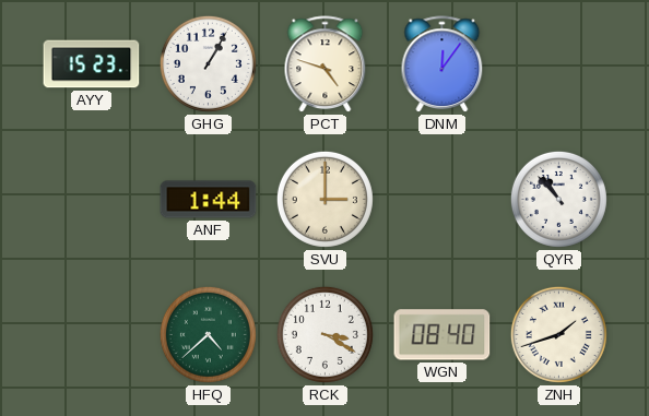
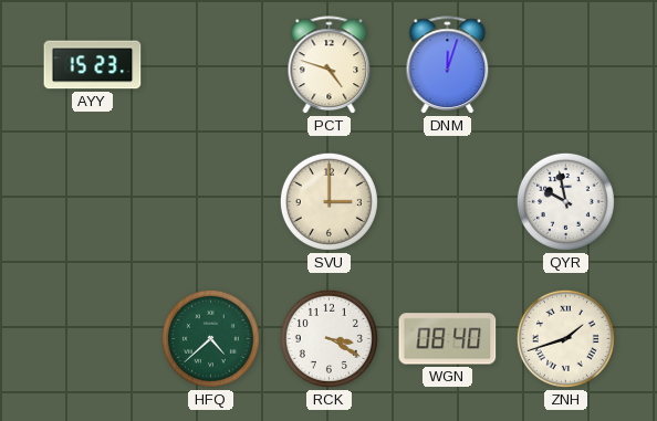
GHG: 1:05 -> none
DNM: 12:06 -> 12:03
ANF: 1:44 -> none
QYR: 10:53 -> 9:58
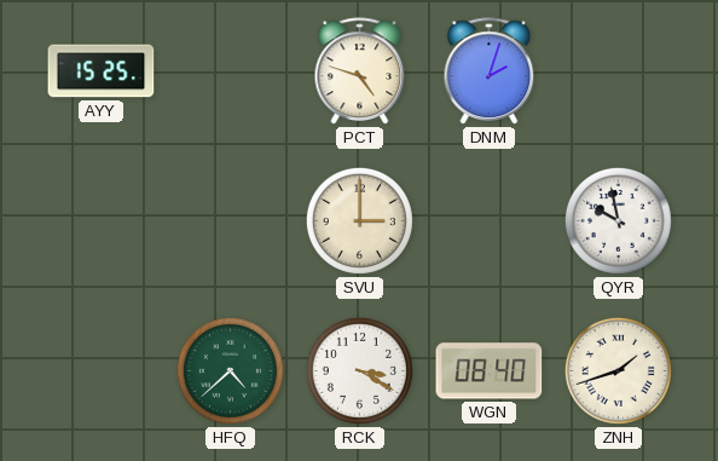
AYY: 15:23 -> 15:25
DNM: 12:03 -> 2:03
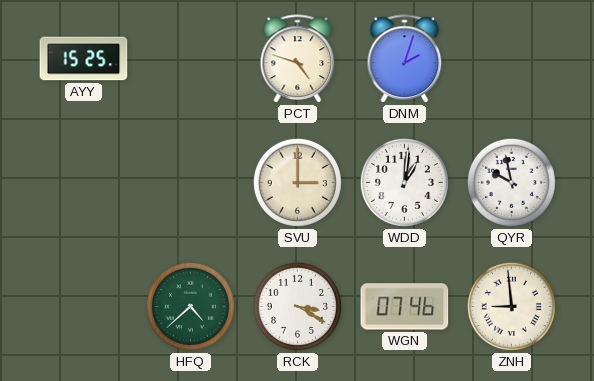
WDD: none -> 1:01
WGN: 08:40 -> 07:46
ZNH: 1:42 -> 8:59
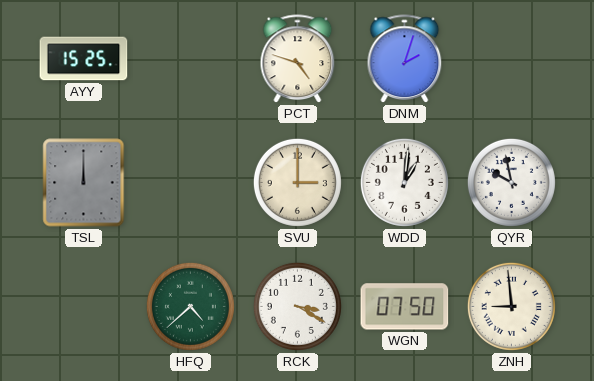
TSL: none -> 12:00
WGN: 07:46 -> 07:50
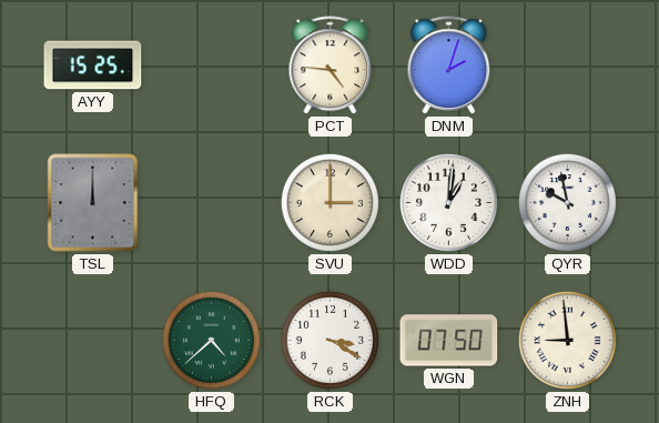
PCT: 4:48 -> 4:46
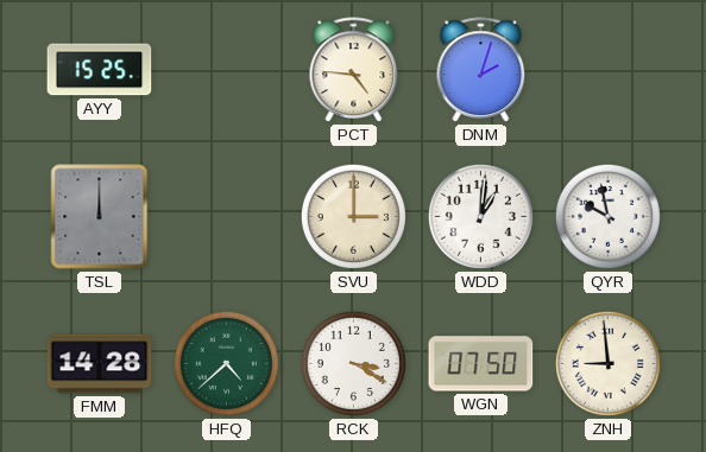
FMM: none -> 14:28
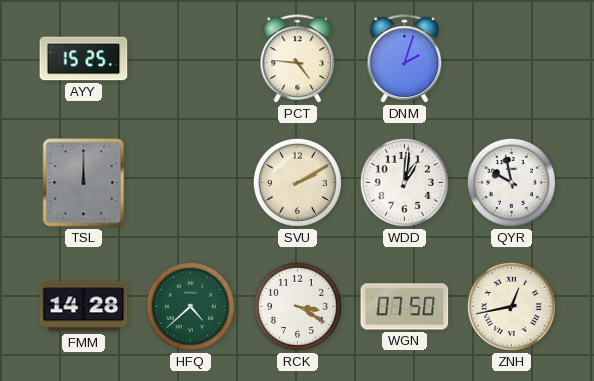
SVU: 3:00 -> 2:10
ZNH: 8:59 -> 12:43
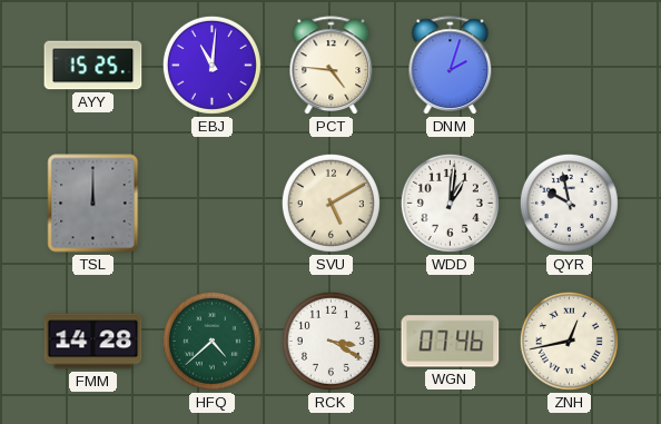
EBJ: none -> 11:01
SVU: 2:10 -> 5:10
WGN: 07:50 -> 07:46
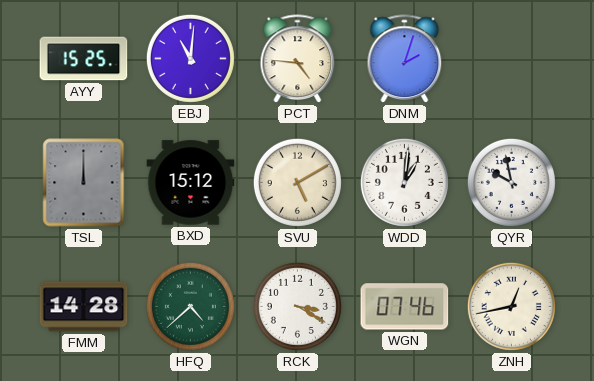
BXD: none -> 15:12
